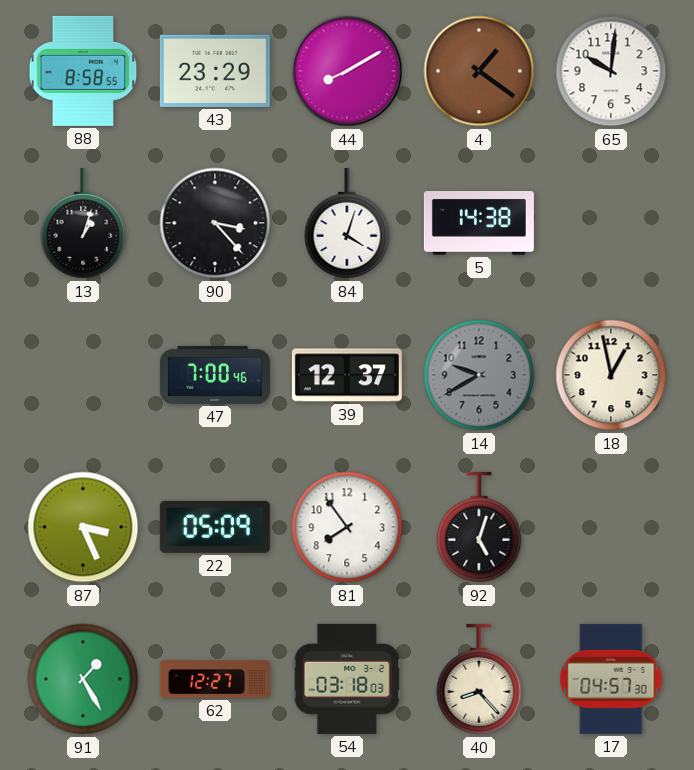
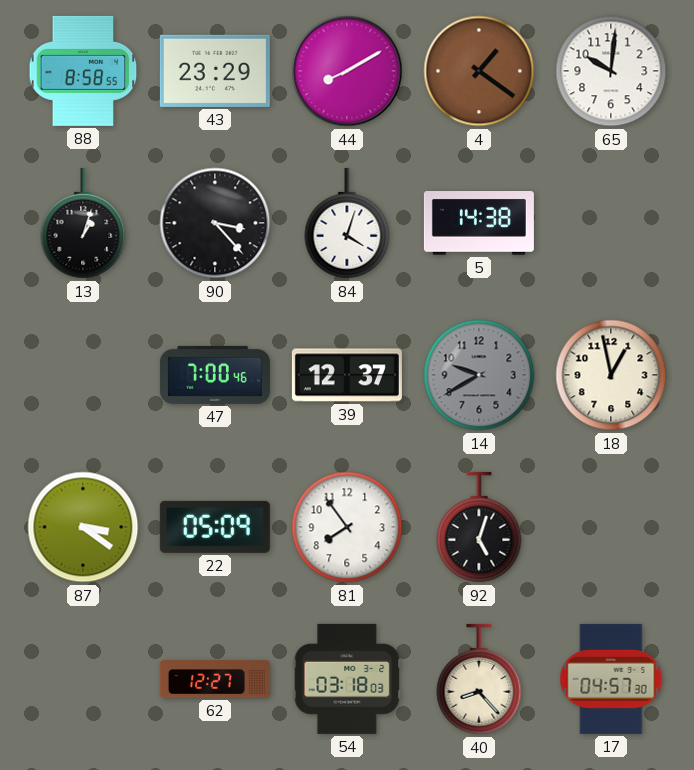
87: 3:26 -> 3:21
91: 1:25 -> none
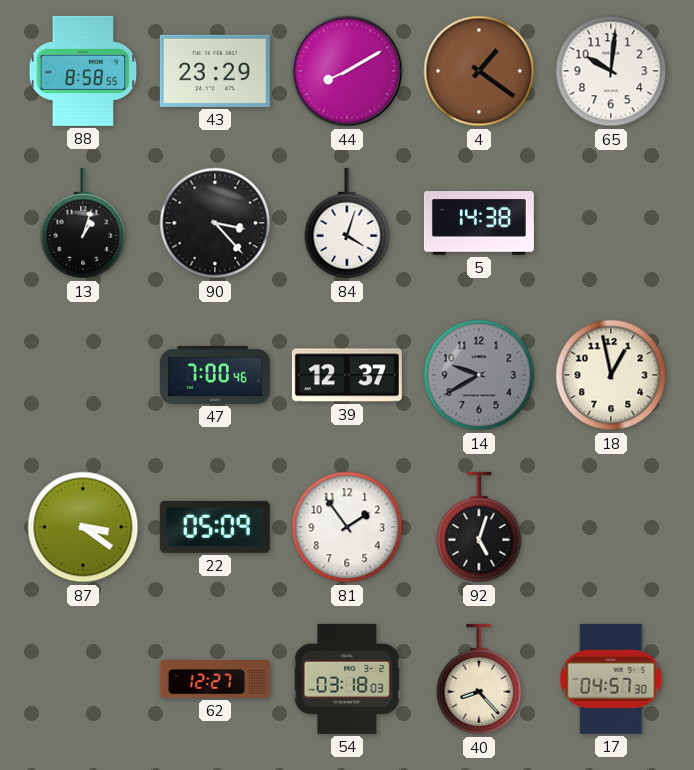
81: 7:54 -> 1:54
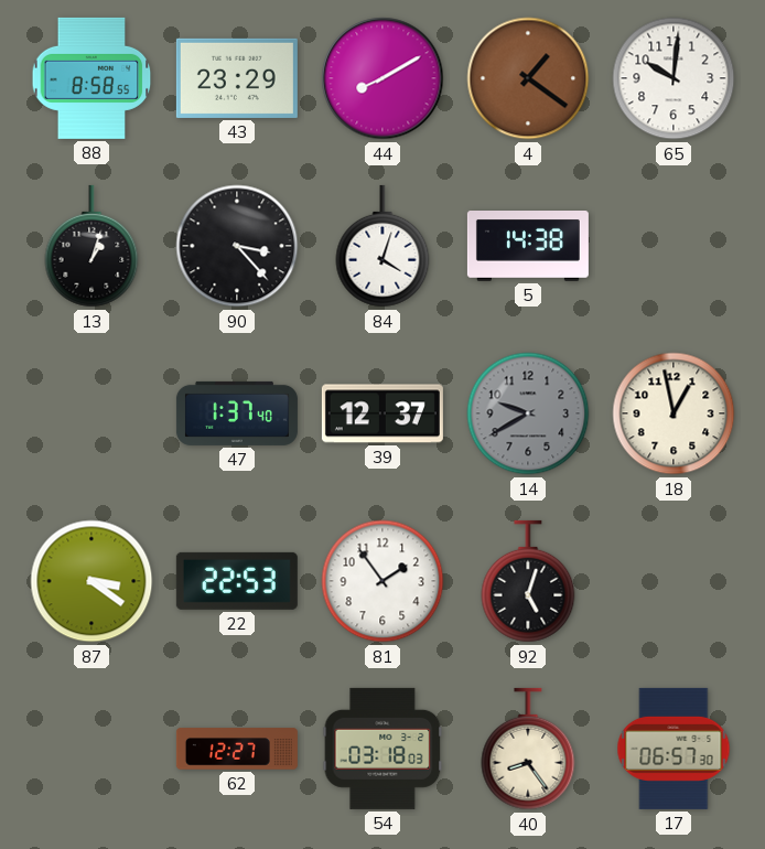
47: 7:00 -> 1:37
22: 05:09 -> 22:53
40: 8:23 -> 8:24
17: 04:57 -> 06:57
